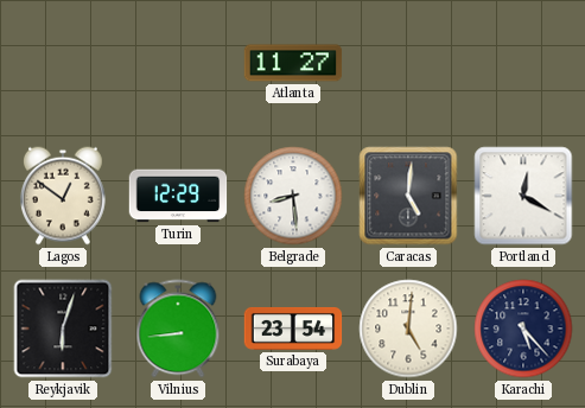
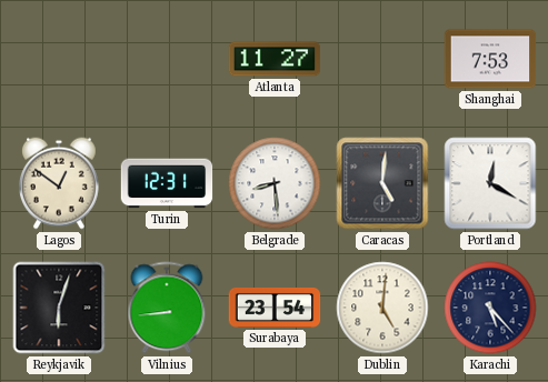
Shanghai: none -> 7:53
Turin: 12:29 -> 12:31
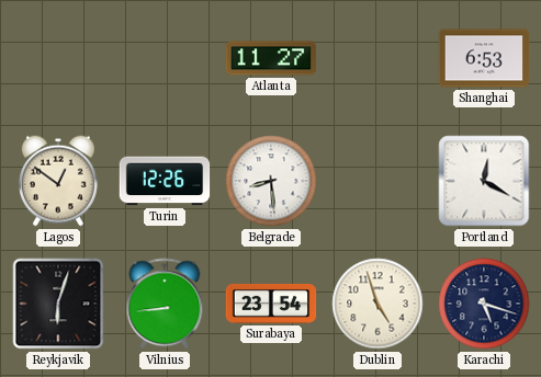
Shanghai: 7:53 -> 6:53
Turin: 12:31 -> 12:26
Caracas: 5:01 -> none
Dublin: 5:01 -> 4:57
Karachi: 5:23 -> 5:18
